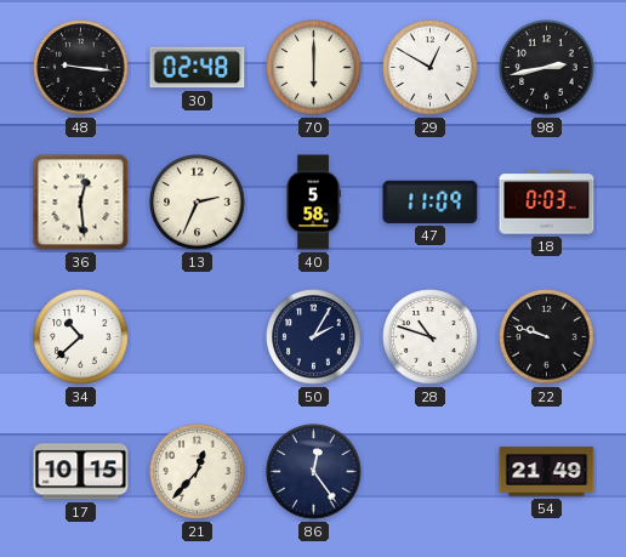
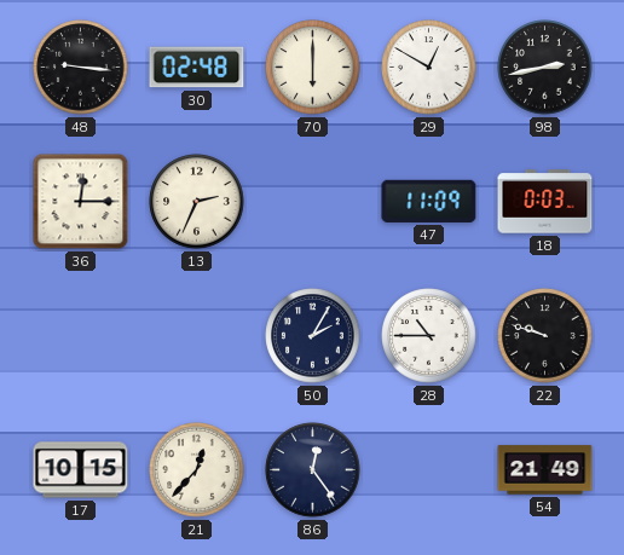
36: 12:29 -> 12:15
40: 5:58 -> none
34: 10:38 -> none
28: 10:48 -> 10:45
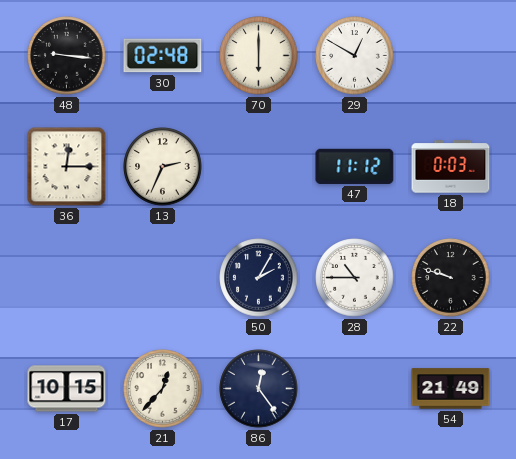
98: 2:43 -> none
47: 11:09 -> 11:12
